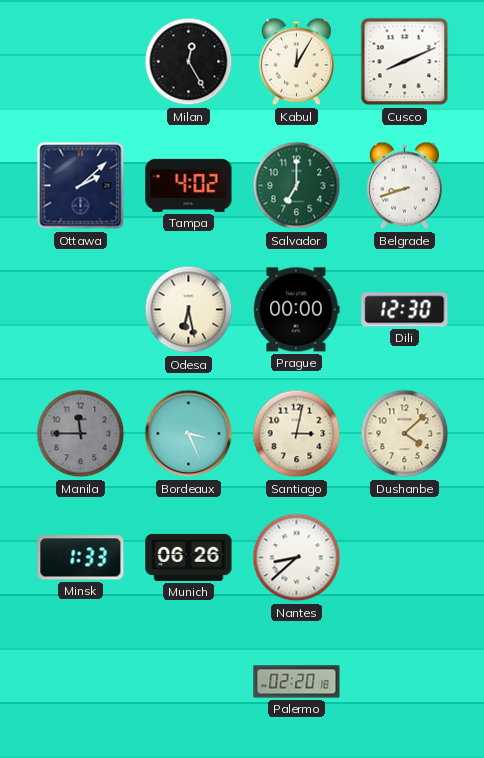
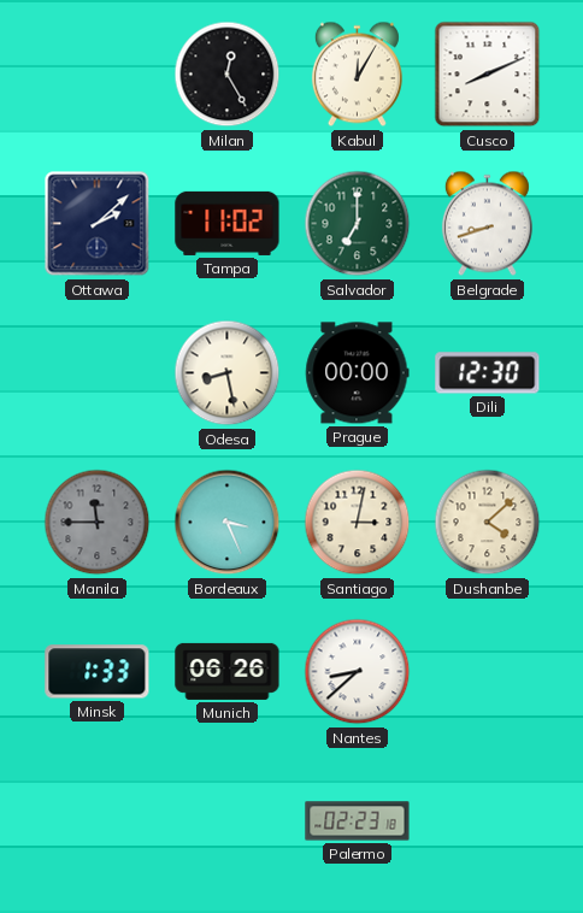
Tampa: 4:02 -> 11:02
Odesa: 6:28 -> 8:28
Palermo: 02:20 -> 02:23
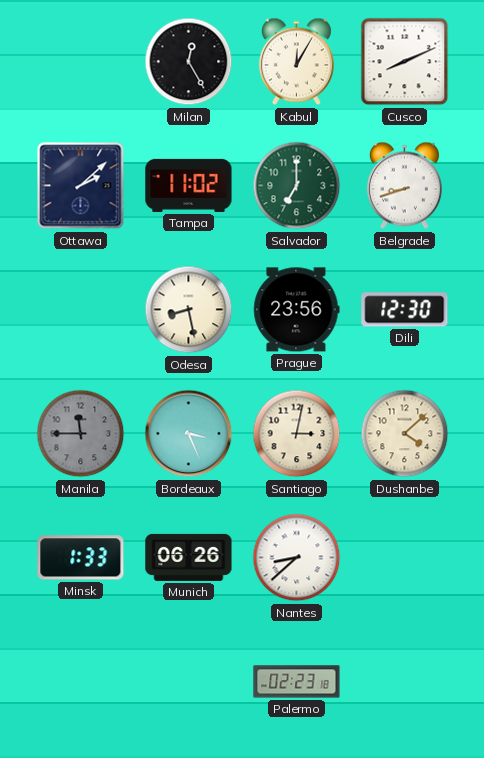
Prague: 00:00 -> 23:56
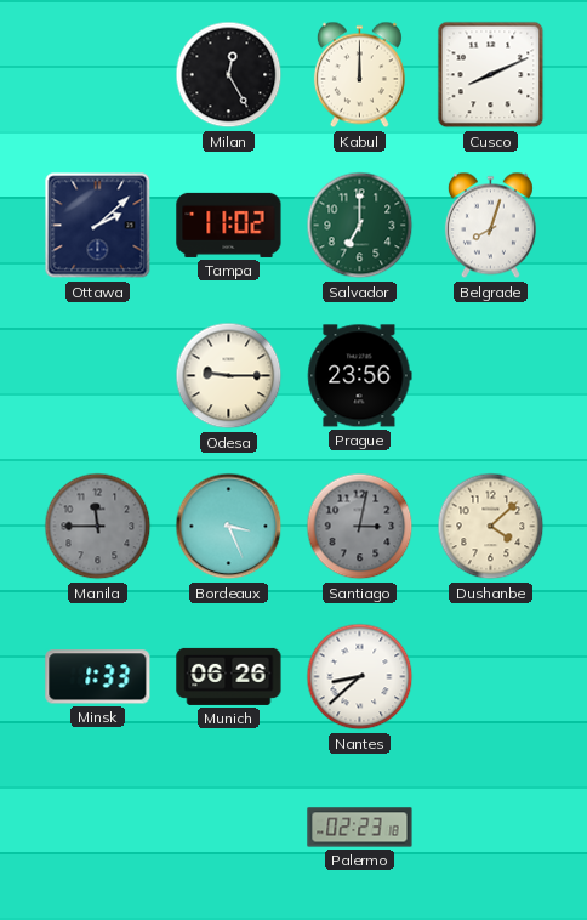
Kabul: 12:05 -> 12:00
Belgrade: 8:42 -> 8:03
Odesa: 8:28 -> 9:15
Dili: 12:30 -> none
Santiago dial: cream -> grey
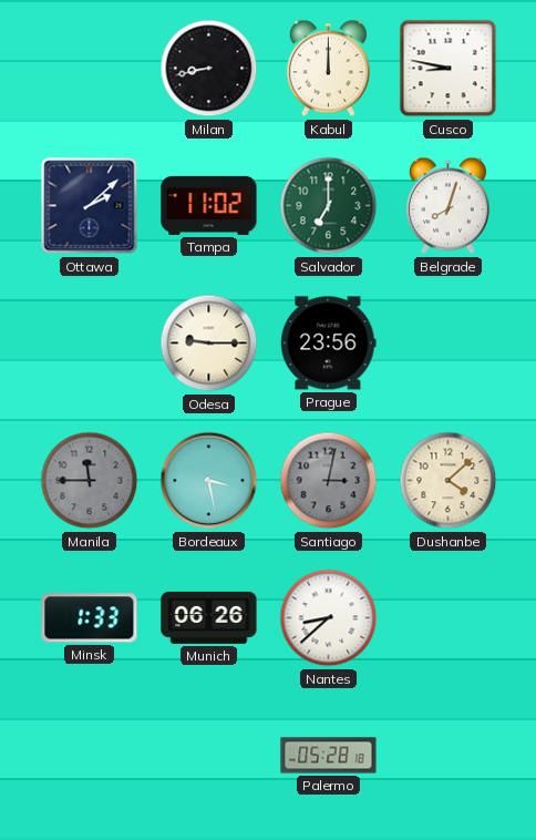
Milan: 12:25 -> 8:43
Cusco: 8:11 -> 8:47
Bordeaux: 3:26 -> 3:28
Palermo: 02:23 -> 05:28
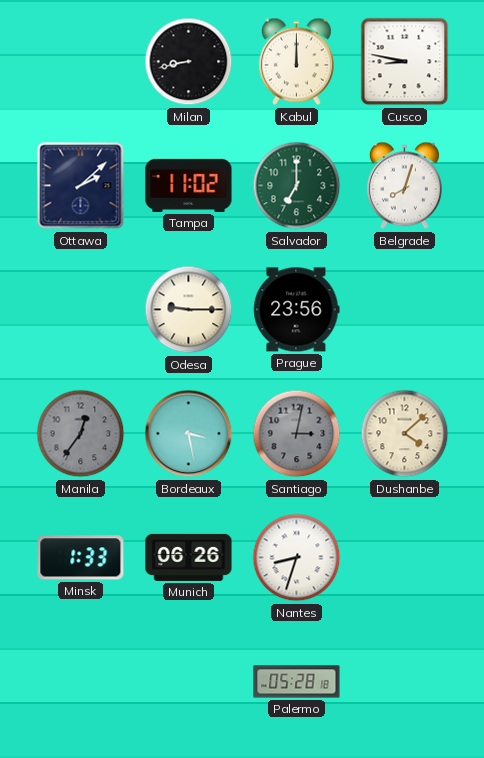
Manila: 11:45 -> 12:36
Nantes: 8:38 -> 8:33
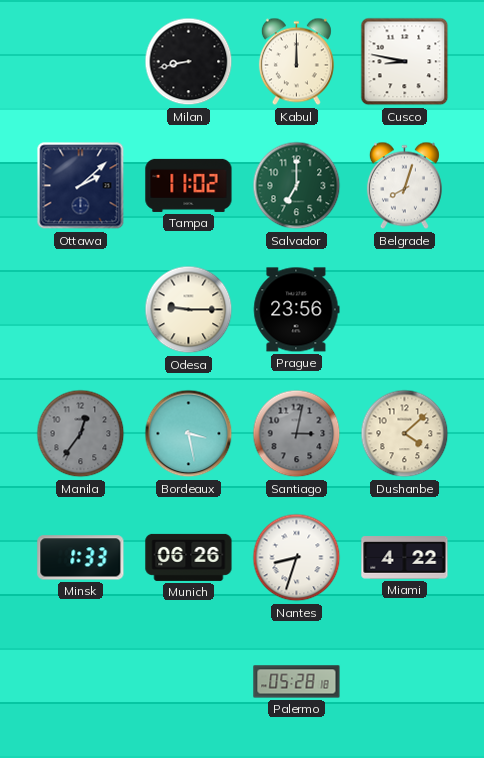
Miami: none -> 4:22
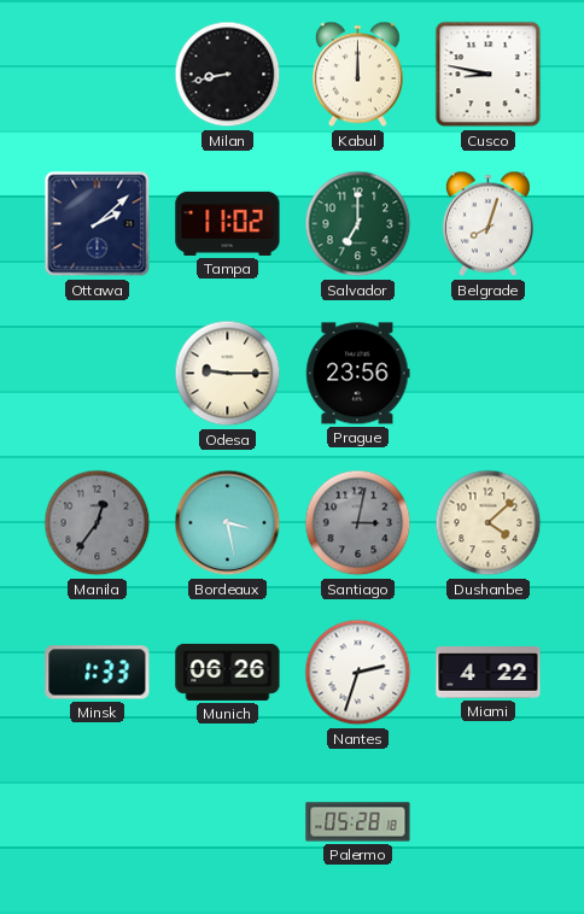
Nantes: 8:33 -> 2:33
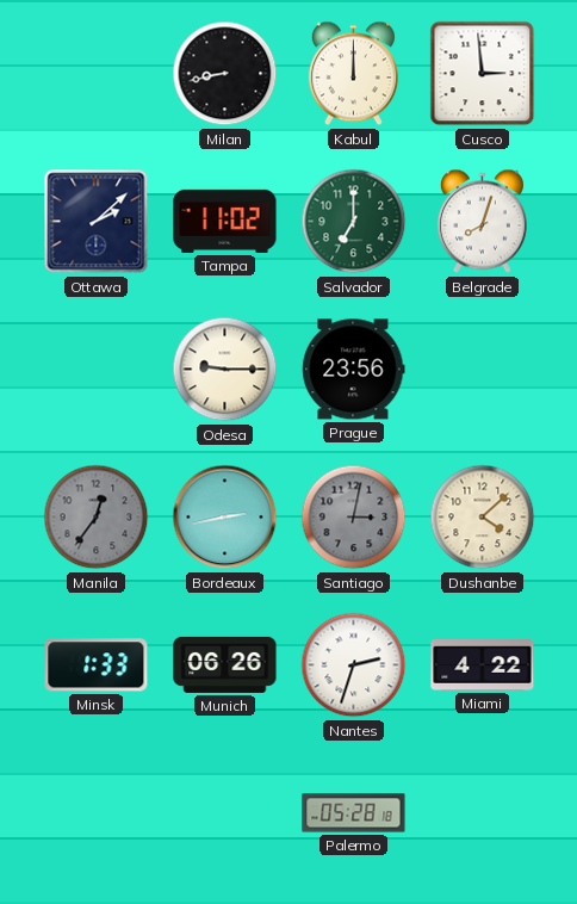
Cusco: 8:47 -> 2:59
Bordeaux: 3:28 -> 2:43
